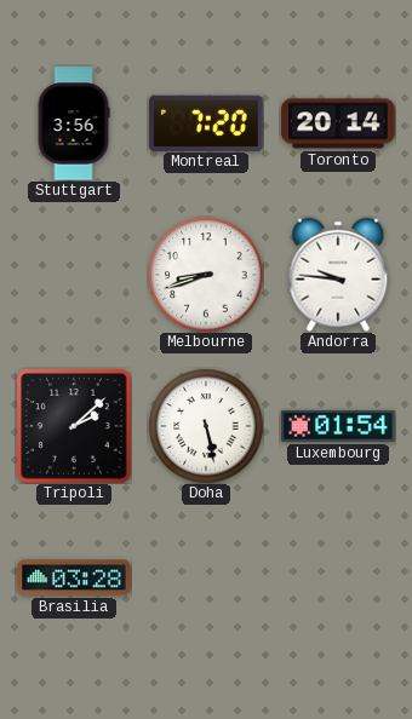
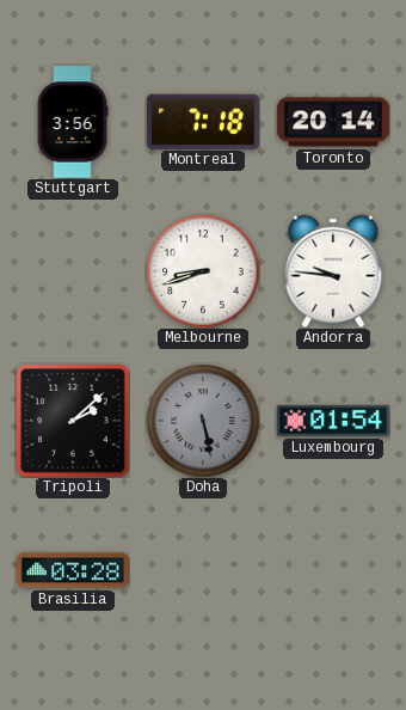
Montreal: 7:20 -> 7:18
Doha dial: white -> grey
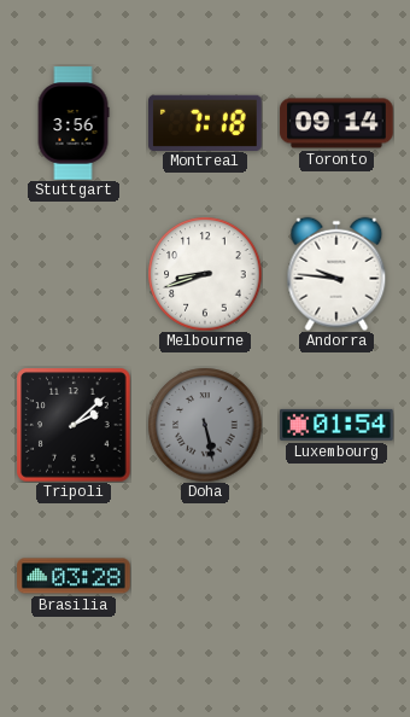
Toronto: 20:14 -> 09:14
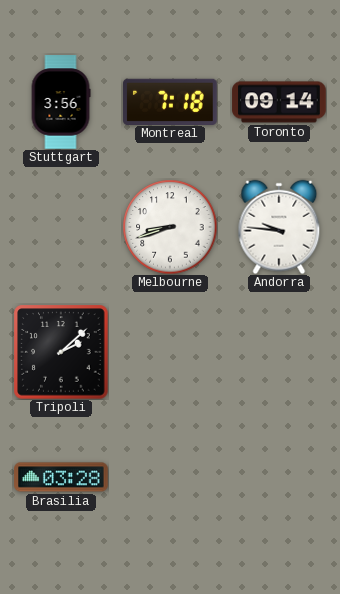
Doha: 5:28 -> none
Luxembourg: 01:54 -> none
